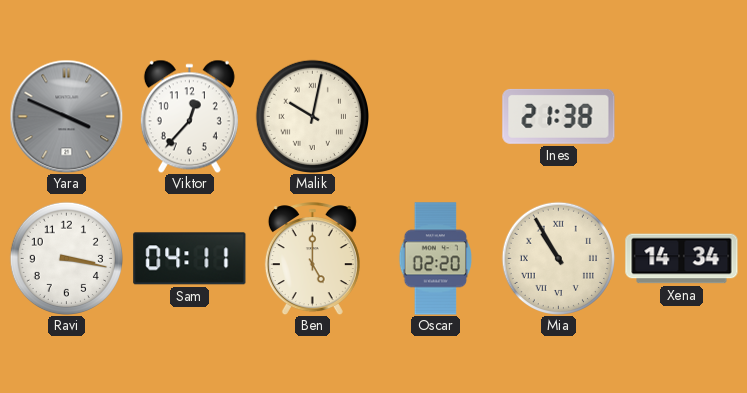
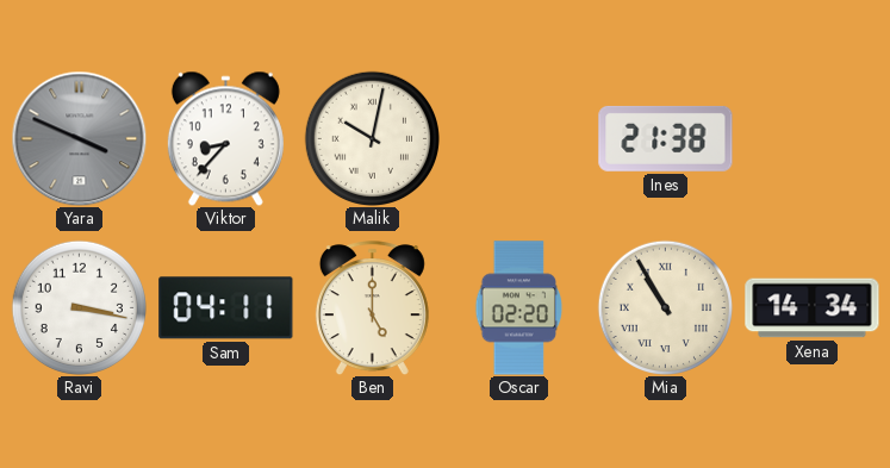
Viktor: 12:37 -> 8:37
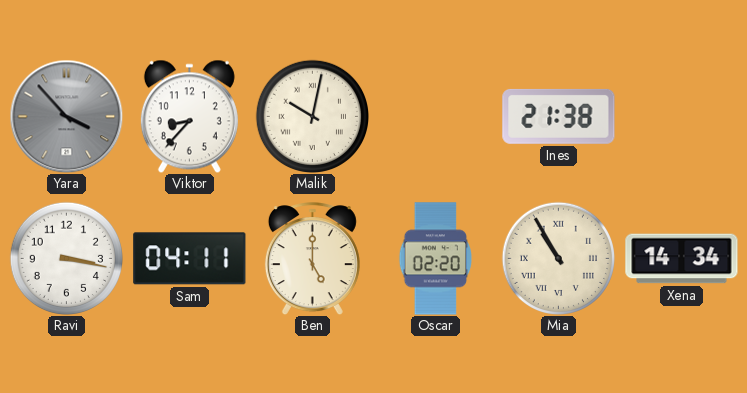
Yara: 3:49 -> 3:53
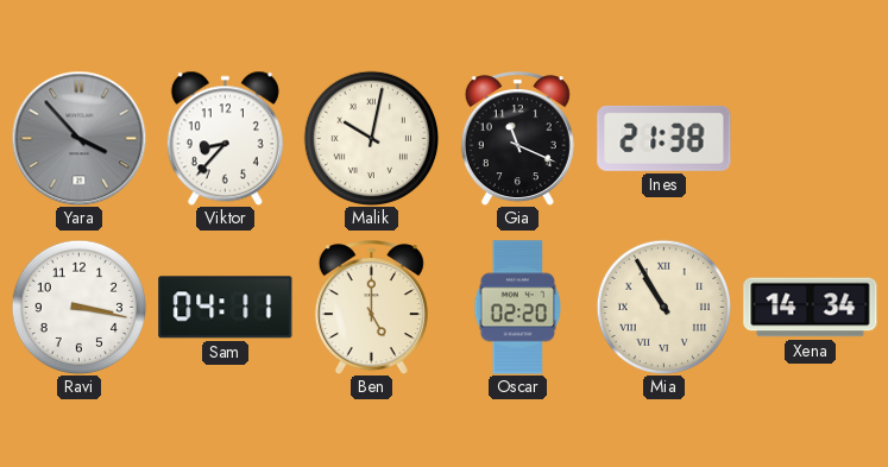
Gia: none -> 11:19
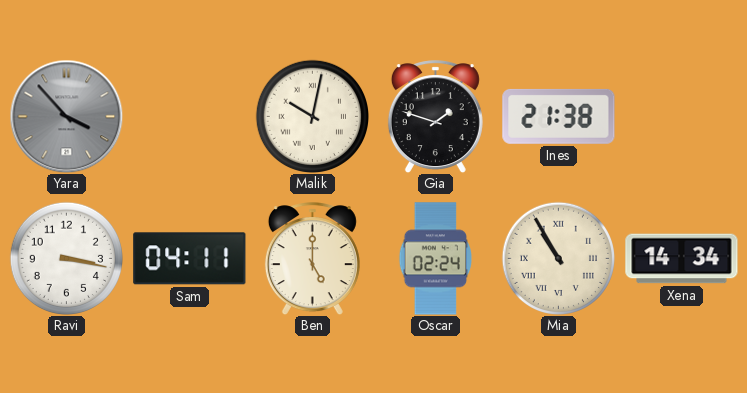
Viktor: 8:37 -> none
Gia: 11:19 -> 1:48
Oscar: 02:20 -> 02:24
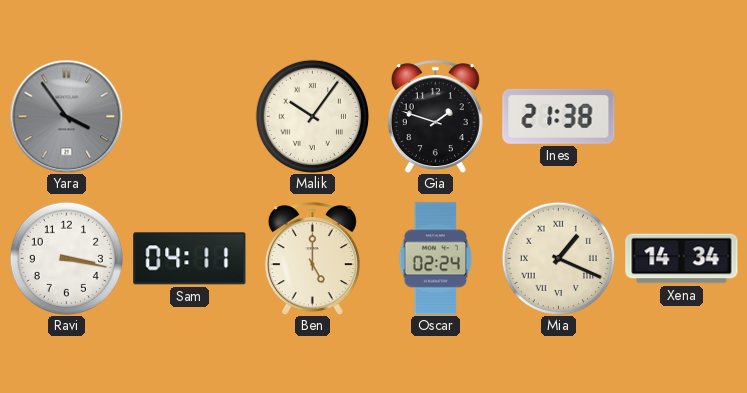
Yara: 3:53 -> 3:54
Malik: 10:02 -> 10:06
Mia: 10:55 -> 1:19
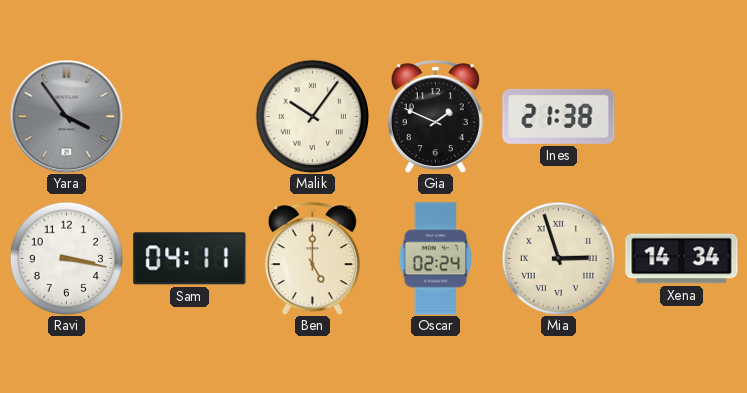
Gia: 1:48 -> 1:49
Mia: 1:19 -> 2:57
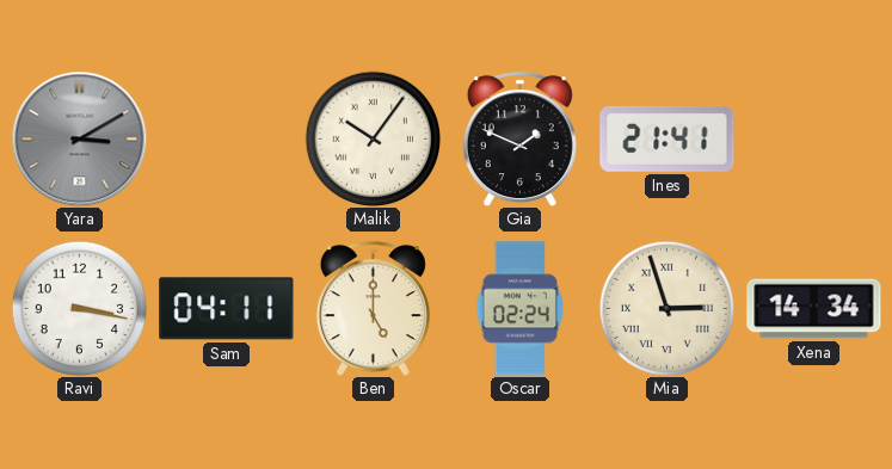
Yara: 3:54 -> 3:10
Ines: 21:38 -> 21:41
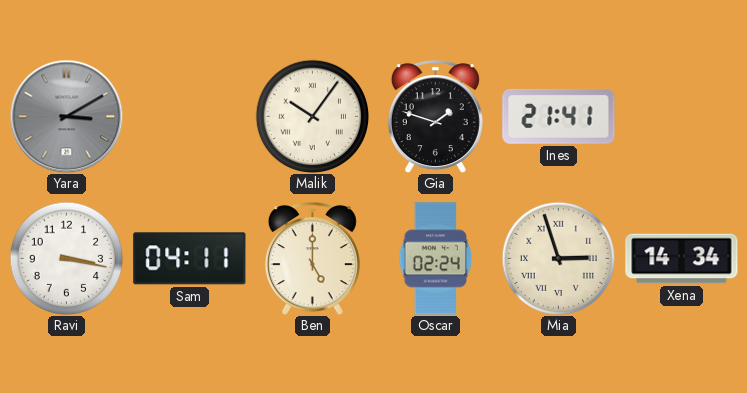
Gia: 1:49 -> 1:48
